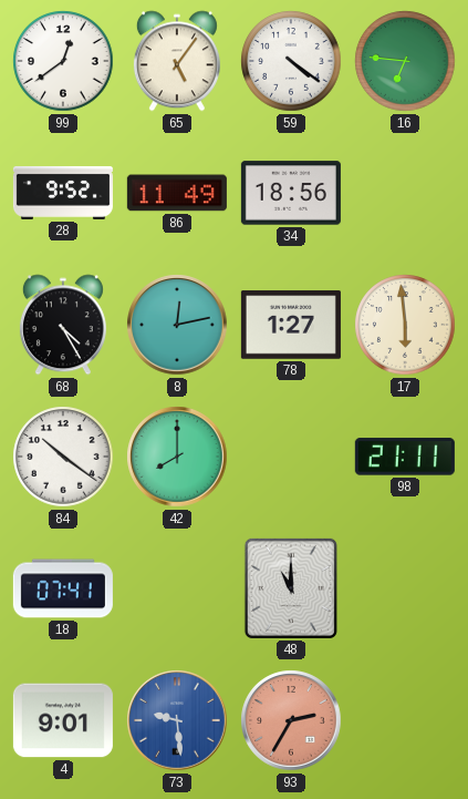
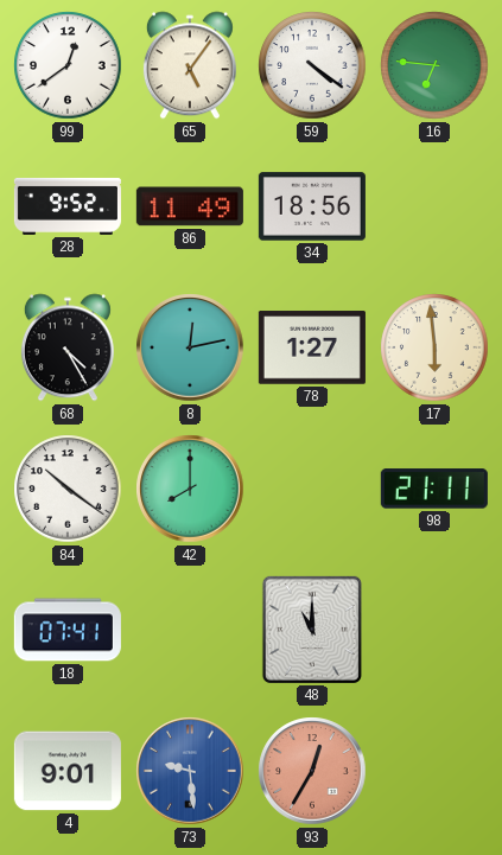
93: 2:35 -> 12:35
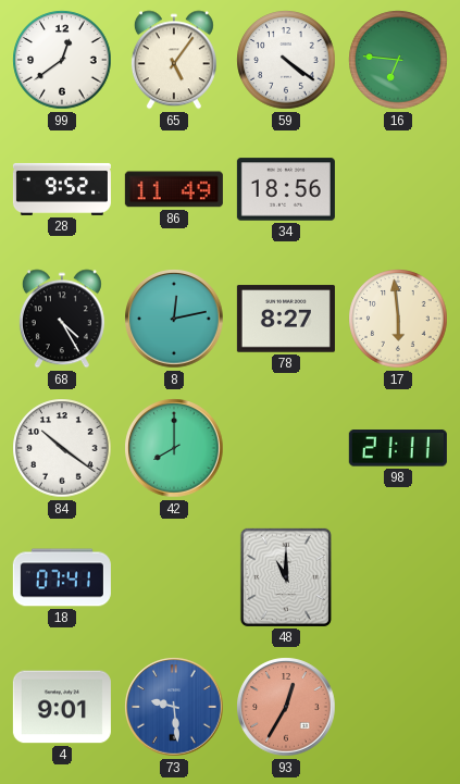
78: 1:27 -> 8:27
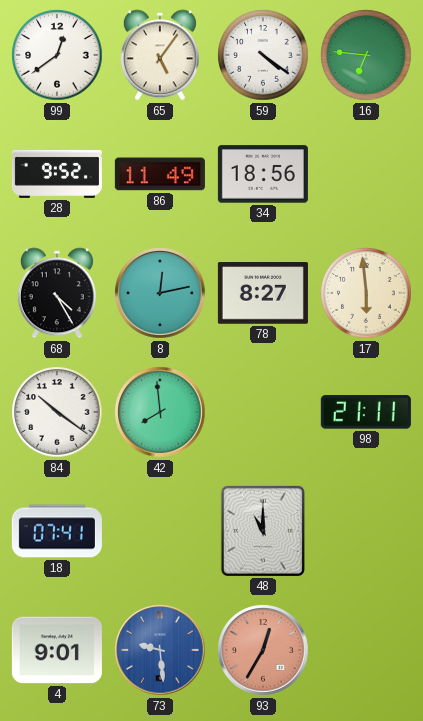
42: 8:00 -> 7:59
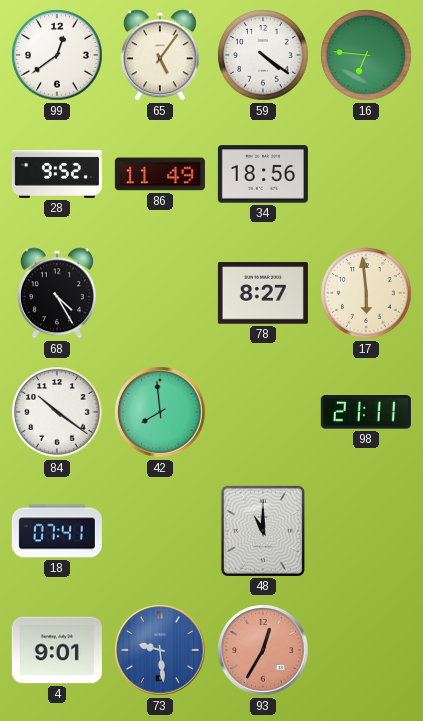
8: 12:13 -> none
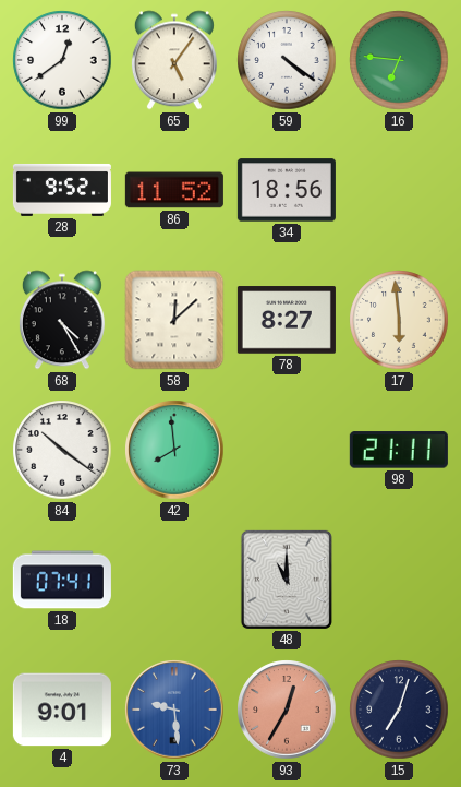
86: 11:49 -> 11:52
58: none -> 12:08
15: none -> 7:03
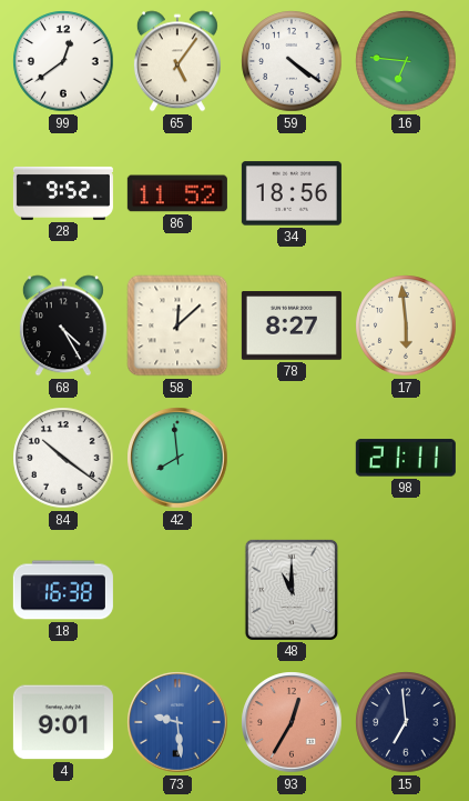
18: 07:41 -> 16:38
15: 7:03 -> 6:59
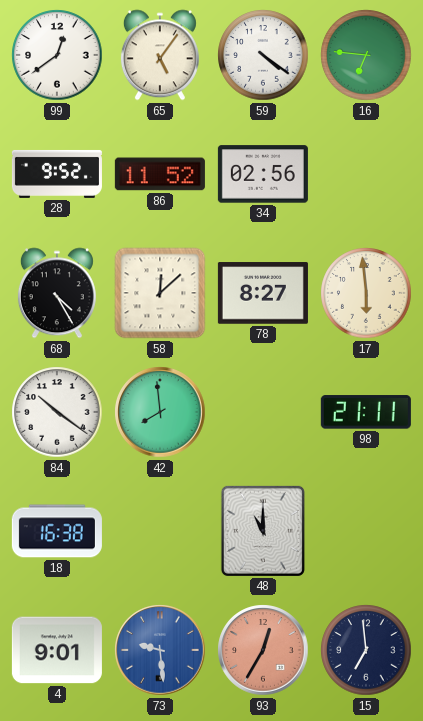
34: 18:56 -> 02:56
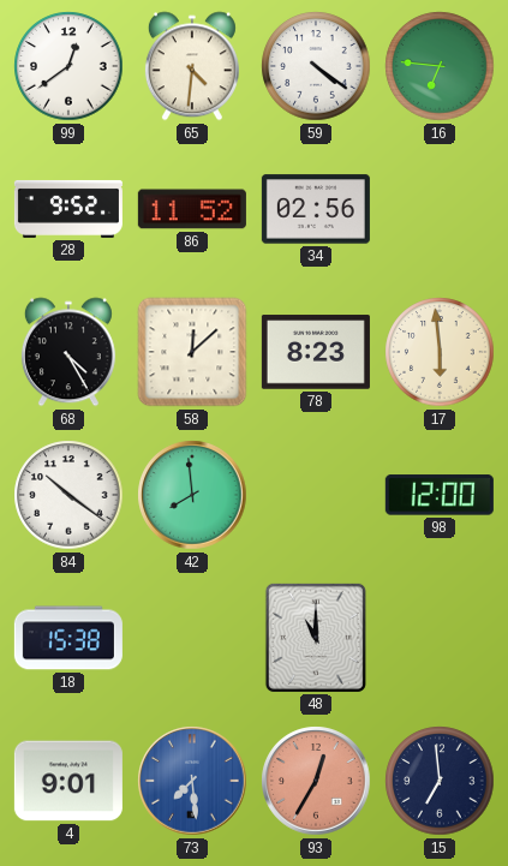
65: 5:06 -> 4:31
78: 8:27 -> 8:23
98: 21:11 -> 12:00
18: 16:38 -> 15:38
73: 9:29 -> 7:29
